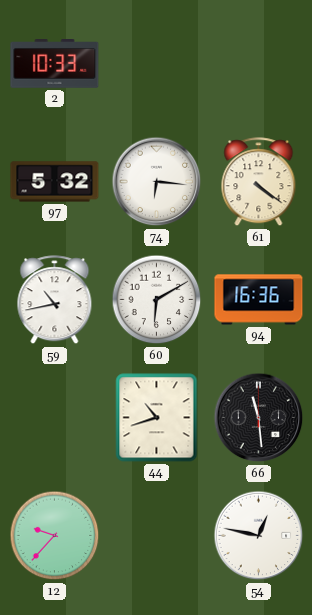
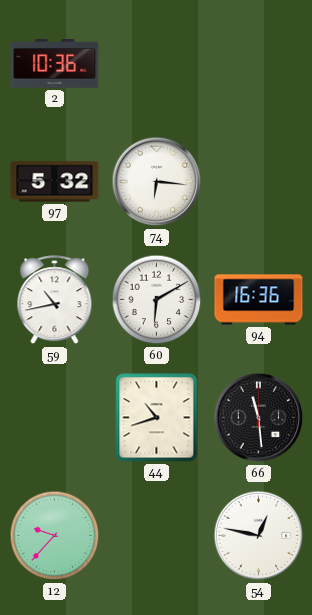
2: 10:33 -> 10:36
61: 4:21 -> none
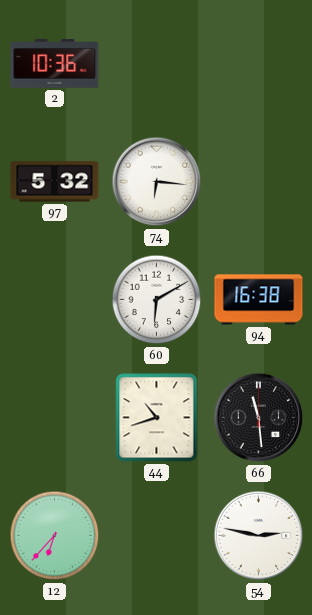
59: 10:43 -> none
94: 16:36 -> 16:38
12: 9:37 -> 6:37
54: 12:47 -> 2:47
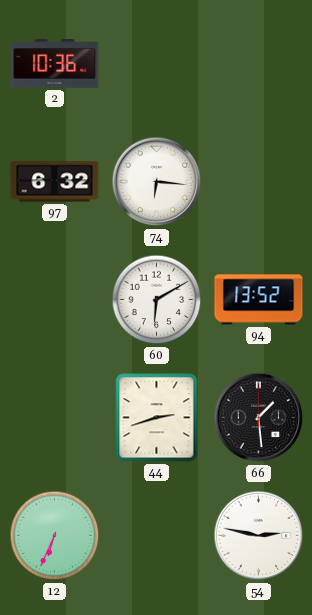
97: 5:32 -> 6:32
94: 16:38 -> 13:52
44: 10:42 -> 2:42
66: 11:29 -> 1:29
12: 6:37 -> 6:34
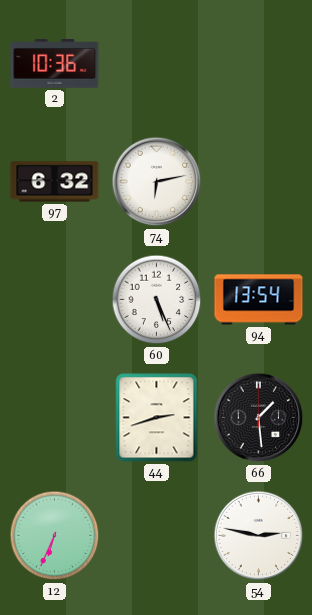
74: 6:16 -> 6:13
60: 6:10 -> 5:26
94: 13:52 -> 13:54
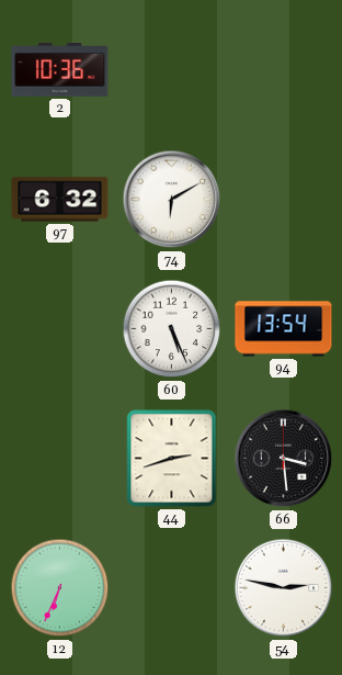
74: 6:13 -> 6:10
66: 1:29 -> 3:29
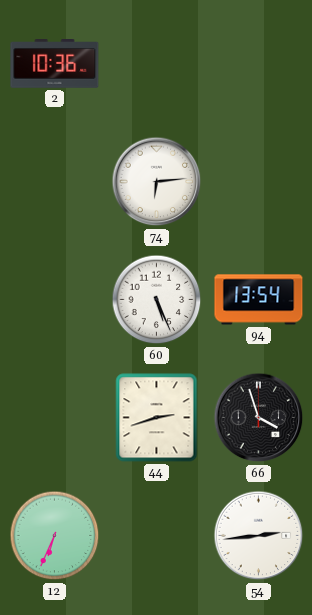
97: 6:32 -> none
74: 6:10 -> 6:14
66: 3:29 -> 3:57
54: 2:47 -> 2:44
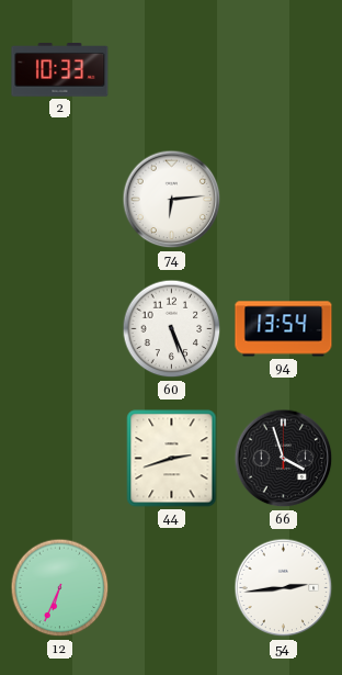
2: 10:36 -> 10:33
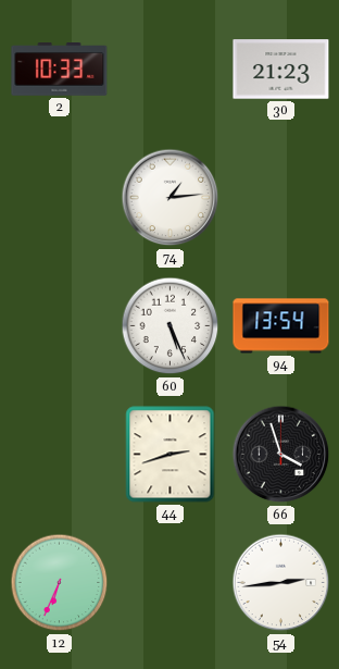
30: none -> 21:23
74: 6:14 -> 1:14
